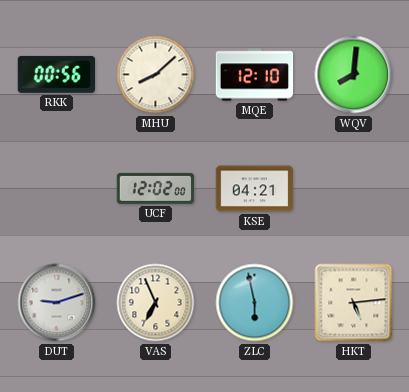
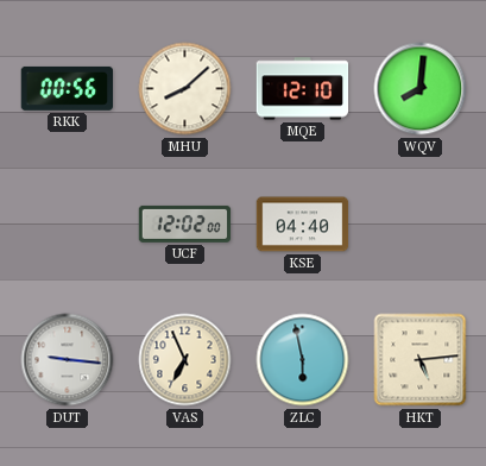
KSE: 04:21 -> 04:40
DUT: 9:12 -> 9:16
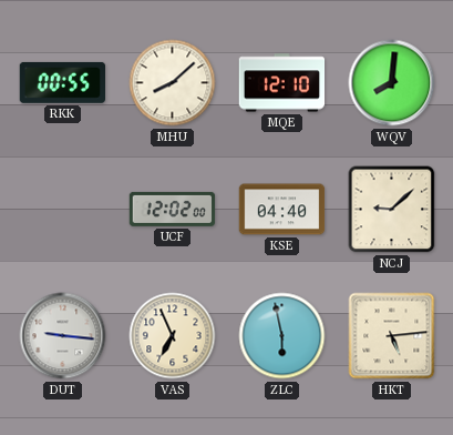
RKK: 00:56 -> 00:55
NCJ: none -> 9:08
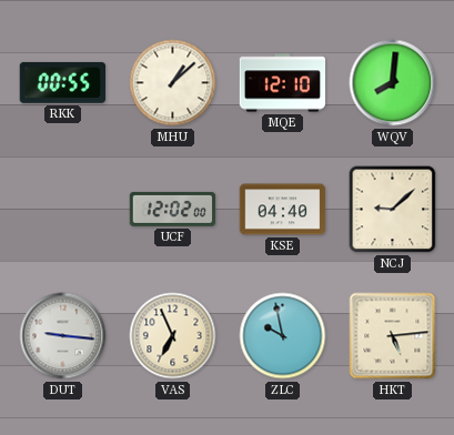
MHU: 8:08 -> 1:08
ZLC: 5:58 -> 9:58
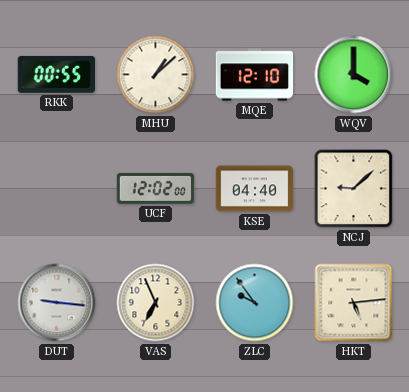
WQV: 8:01 -> 4:00
ZLC: 9:58 -> 9:54
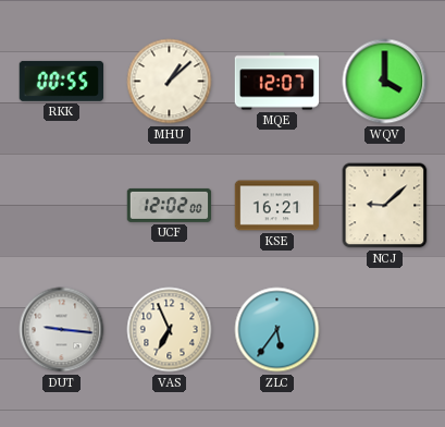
MQE: 12:10 -> 12:07
KSE: 04:40 -> 16:21
ZLC: 9:54 -> 5:36
HKT: 5:14 -> none
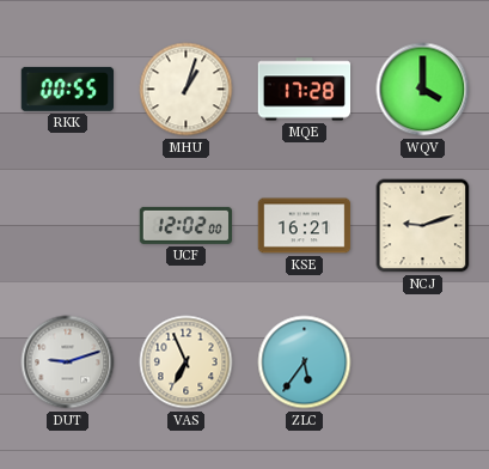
MHU: 1:08 -> 1:03
MQE: 12:07 -> 17:28
NCJ: 9:08 -> 9:12
DUT: 9:16 -> 9:12
